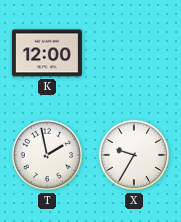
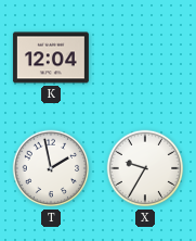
K: 12:00 -> 12:04
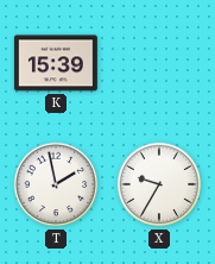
K: 12:04 -> 15:39
